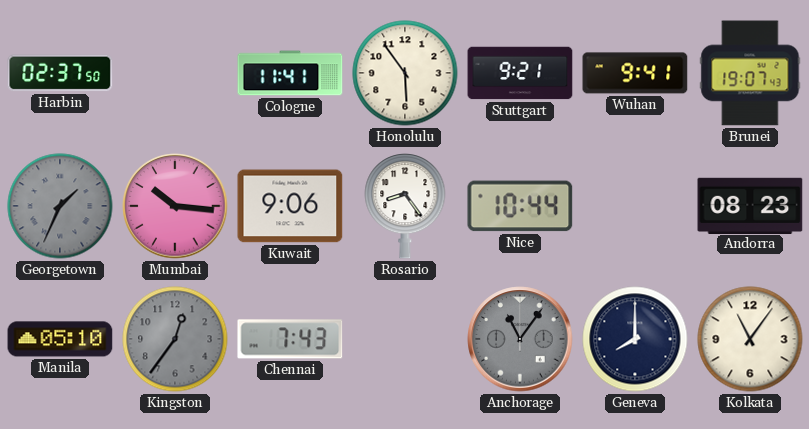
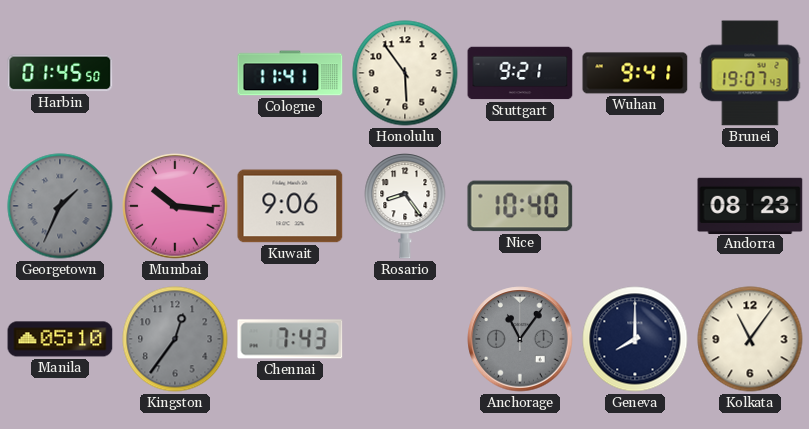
Harbin: 02:37 -> 01:45
Nice: 10:44 -> 10:40
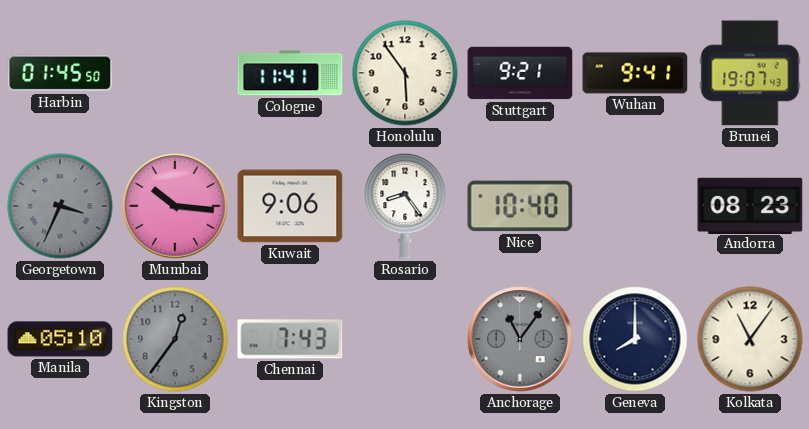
Georgetown: 1:34 -> 3:34
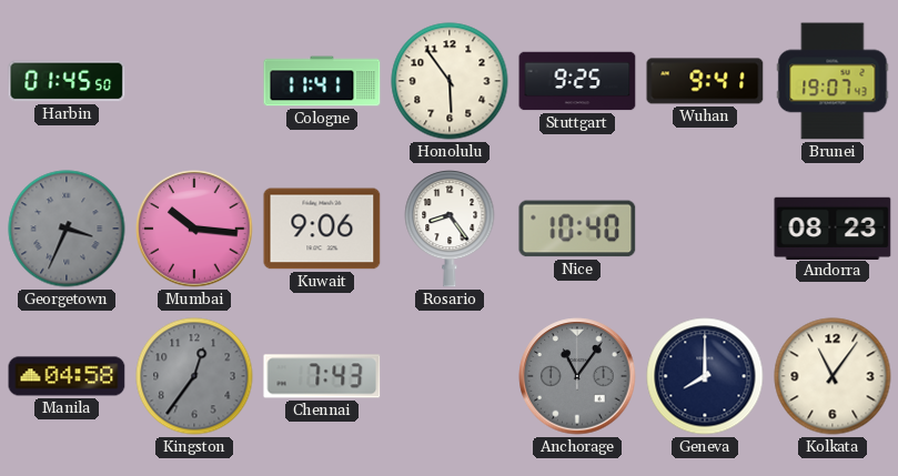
Stuttgart: 9:21 -> 9:25
Manila: 05:10 -> 04:58
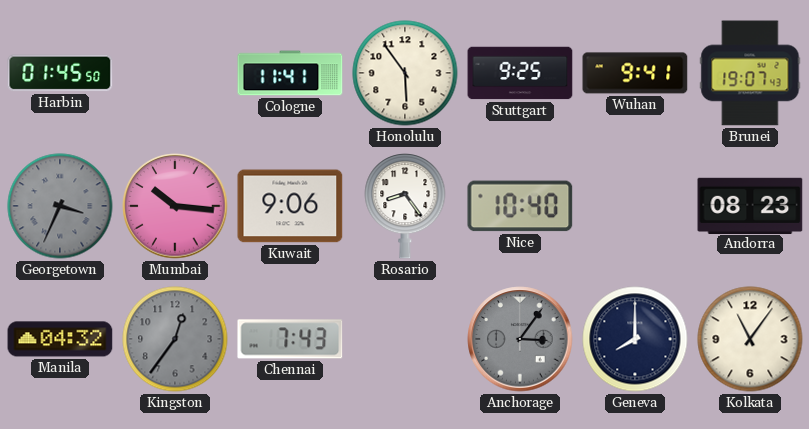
Manila: 04:58 -> 04:32
Anchorage: 11:06 -> 3:06
